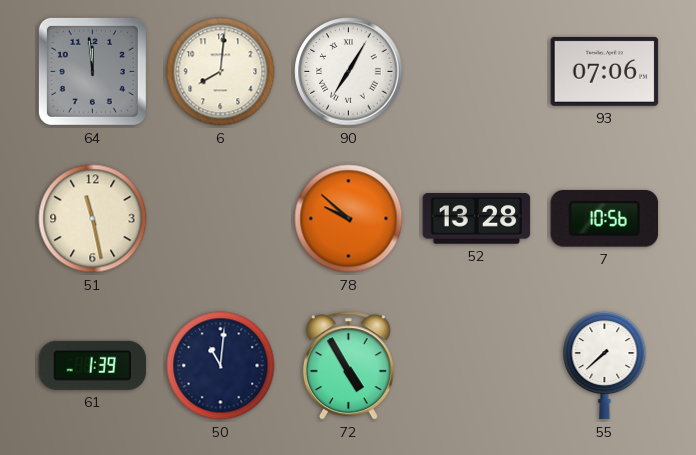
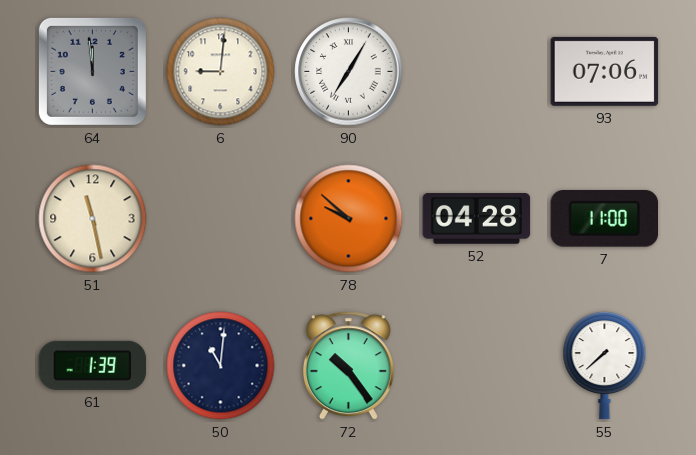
6: 8:01 -> 9:01
52: 13:28 -> 04:28
7: 10:56 -> 11:00
72: 4:55 -> 10:24
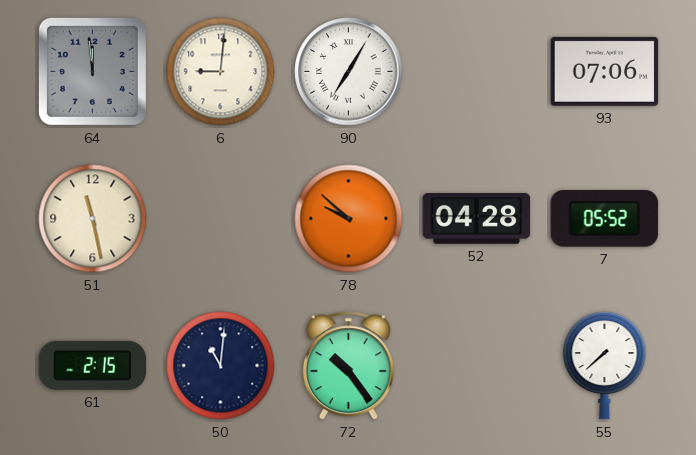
7: 11:00 -> 05:52
61: 1:39 -> 2:15
